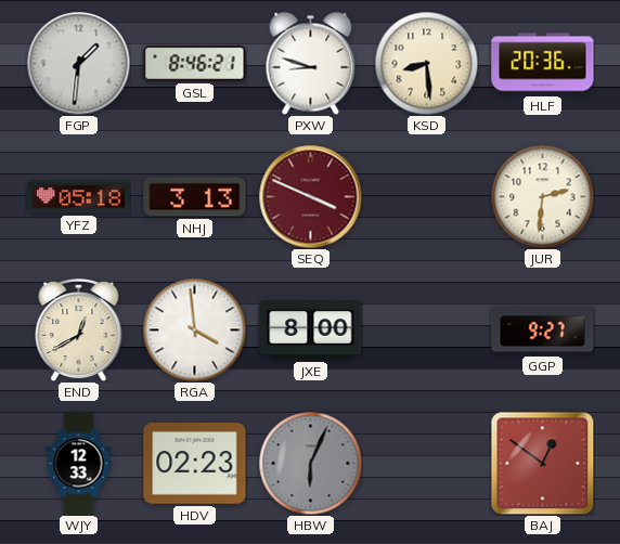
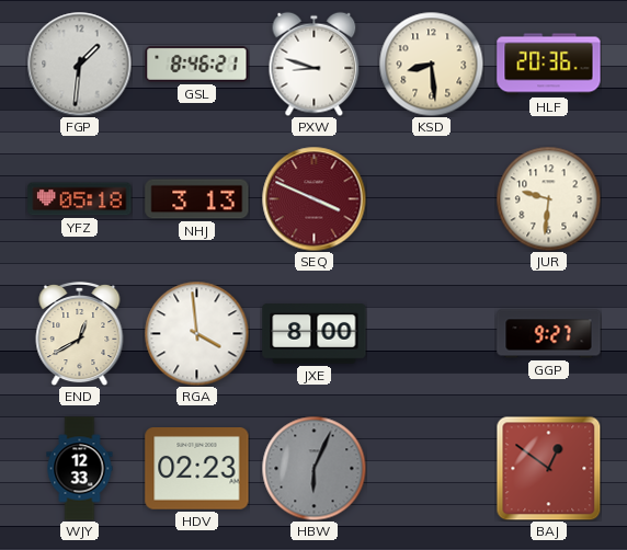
JUR: 2:31 -> 9:31
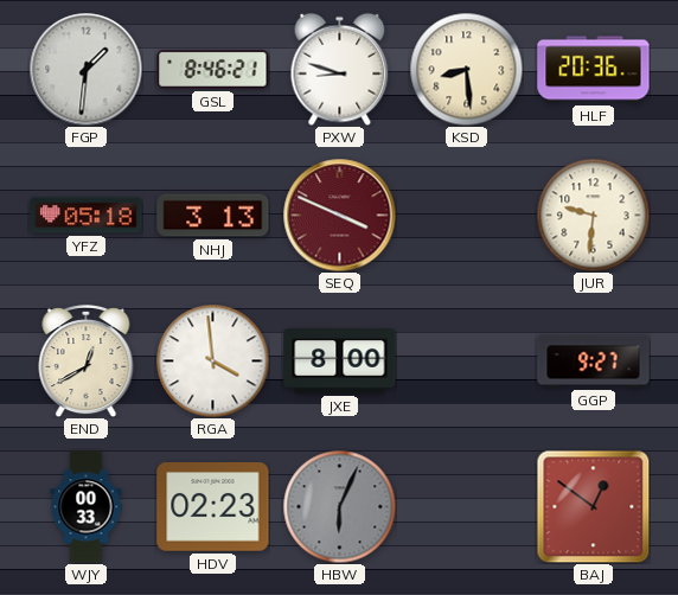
WJY: 12:33 -> 00:33
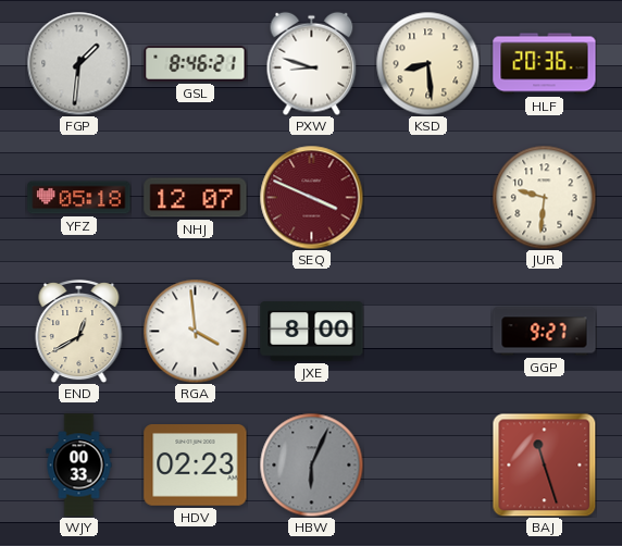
NHJ: 3:13 -> 12:07
BAJ: 12:51 -> 11:27
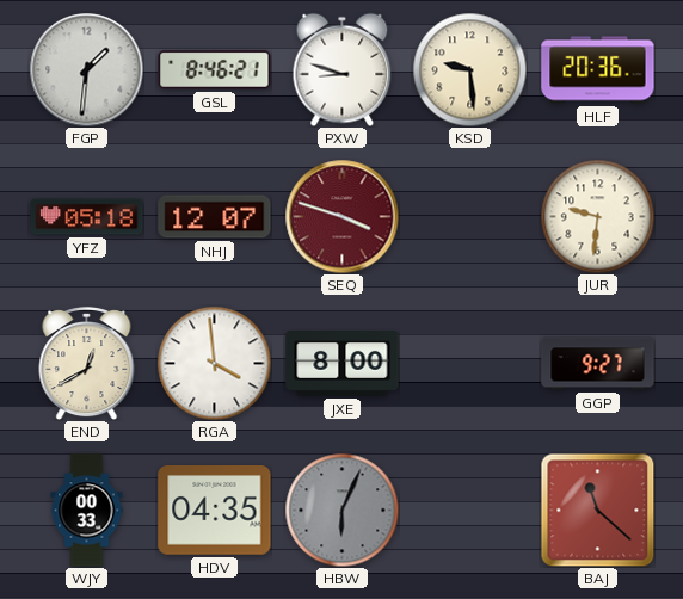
KSD: 8:29 -> 9:29
SEQ: 3:49 -> 3:48
HDV: 02:23 -> 04:35
BAJ: 11:27 -> 11:22
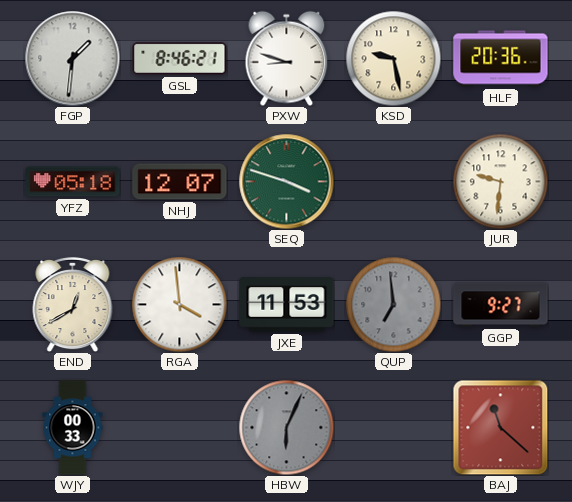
KSD: 9:29 -> 9:28
SEQ dial: burgundy -> green
JXE: 8:00 -> 11:53
QUP: none -> 6:59
HDV: 04:35 -> none
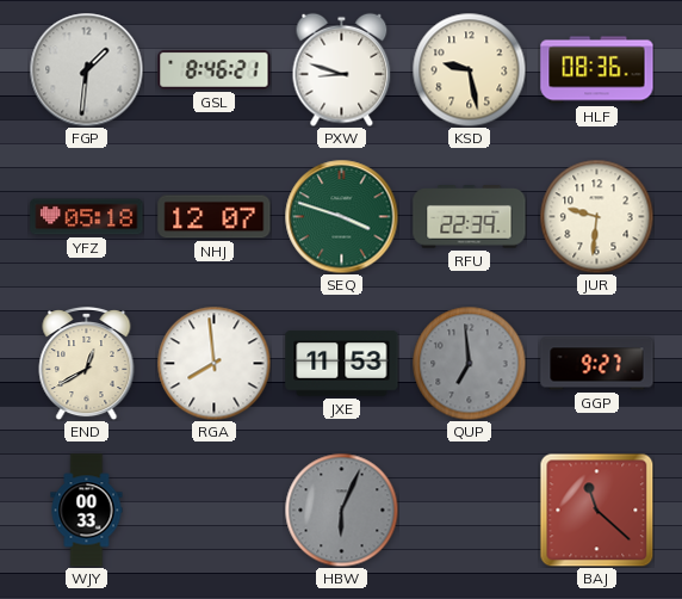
HLF: 20:36 -> 08:36
RFU: none -> 22:39
RGA: 3:59 -> 7:59
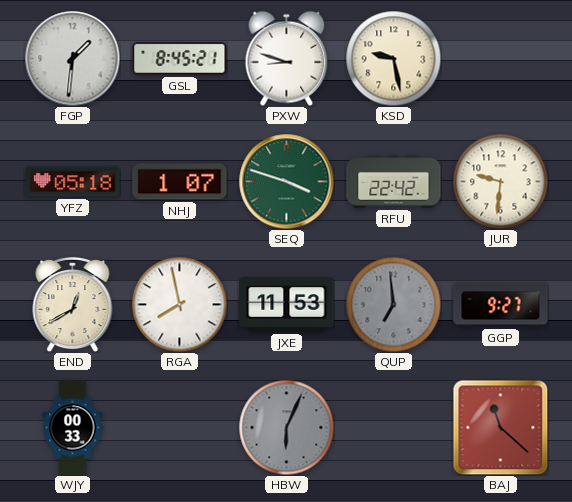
GSL: 8:46 -> 8:45
HLF: 08:36 -> none
NHJ: 12:07 -> 1:07
RFU: 22:39 -> 22:42
RGA: 7:59 -> 7:58
